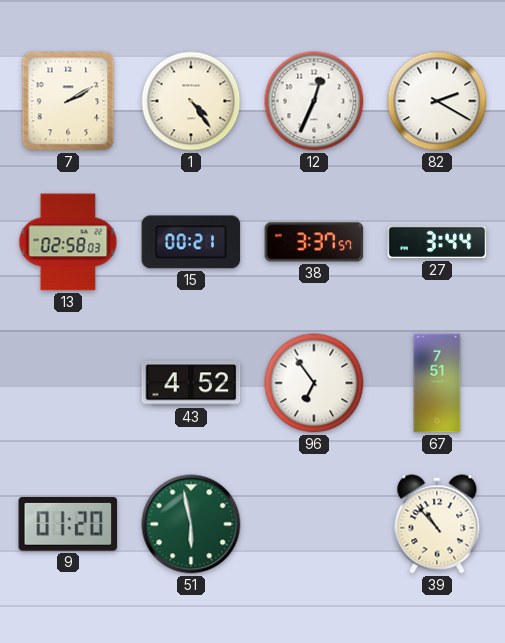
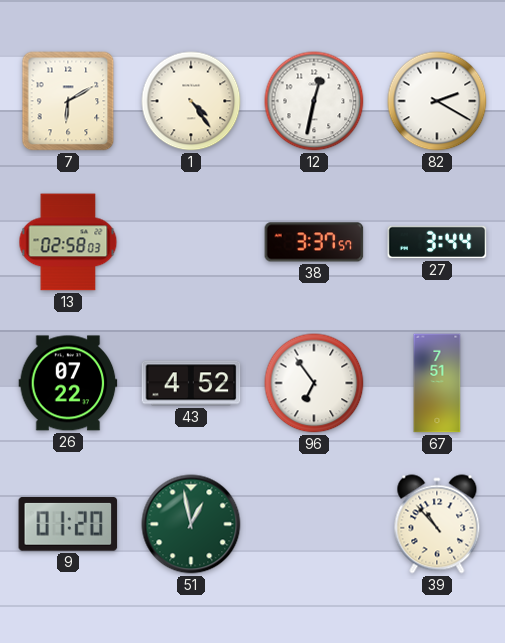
7: 2:10 -> 6:10
12: 12:34 -> 12:32
15: 00:21 -> none
26: none -> 07:22
51: 5:58 -> 12:58
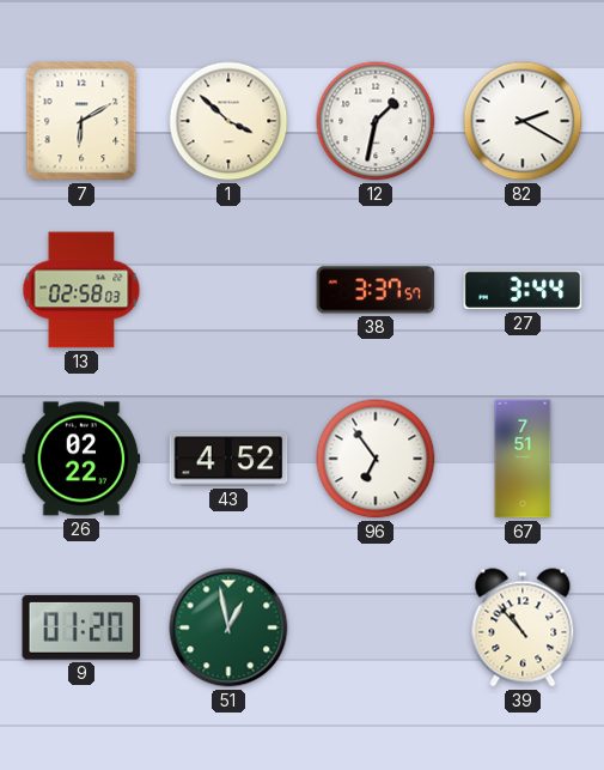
1: 4:24 -> 3:52
12: 12:32 -> 1:32
26: 07:22 -> 02:22
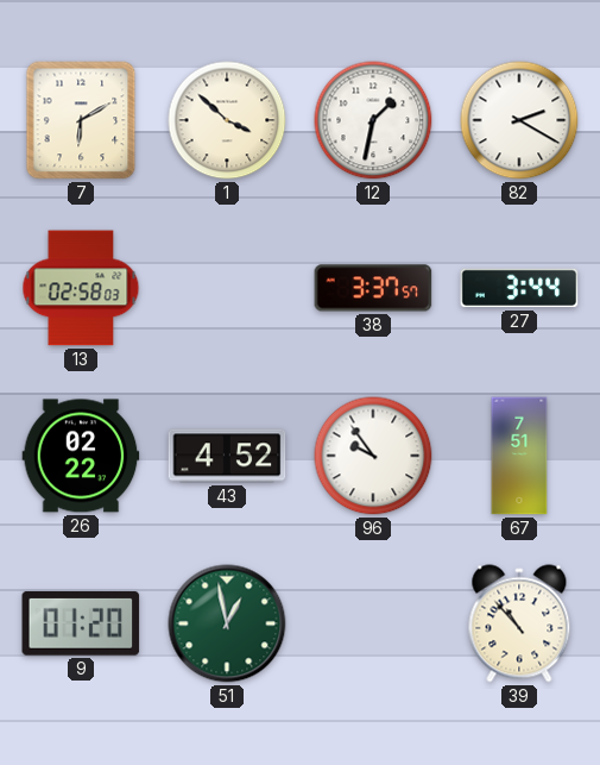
96: 6:54 -> 9:54
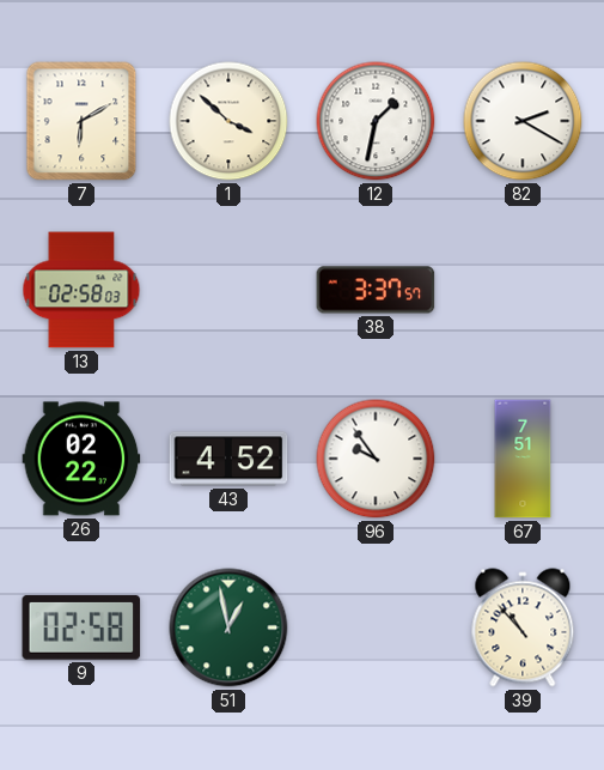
27: 3:44 -> none
9: 01:20 -> 02:58
